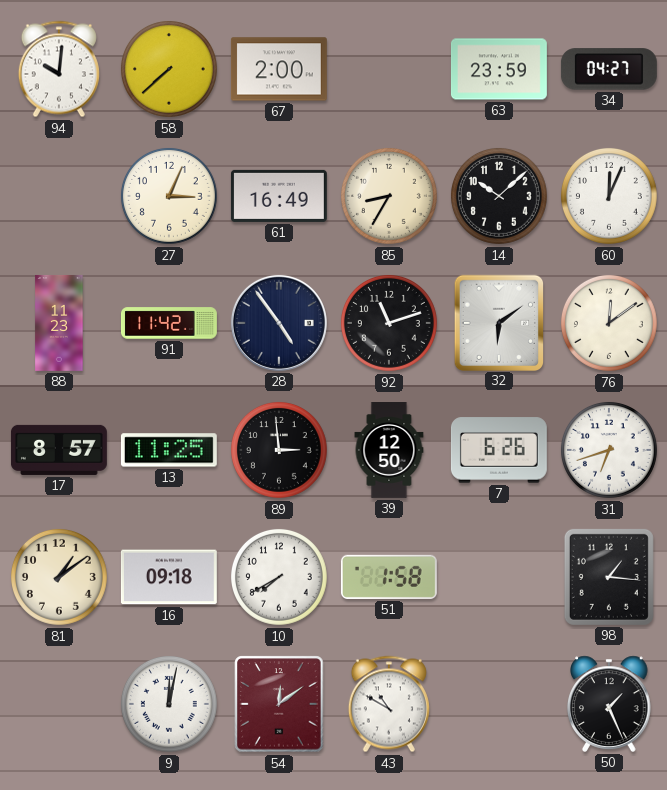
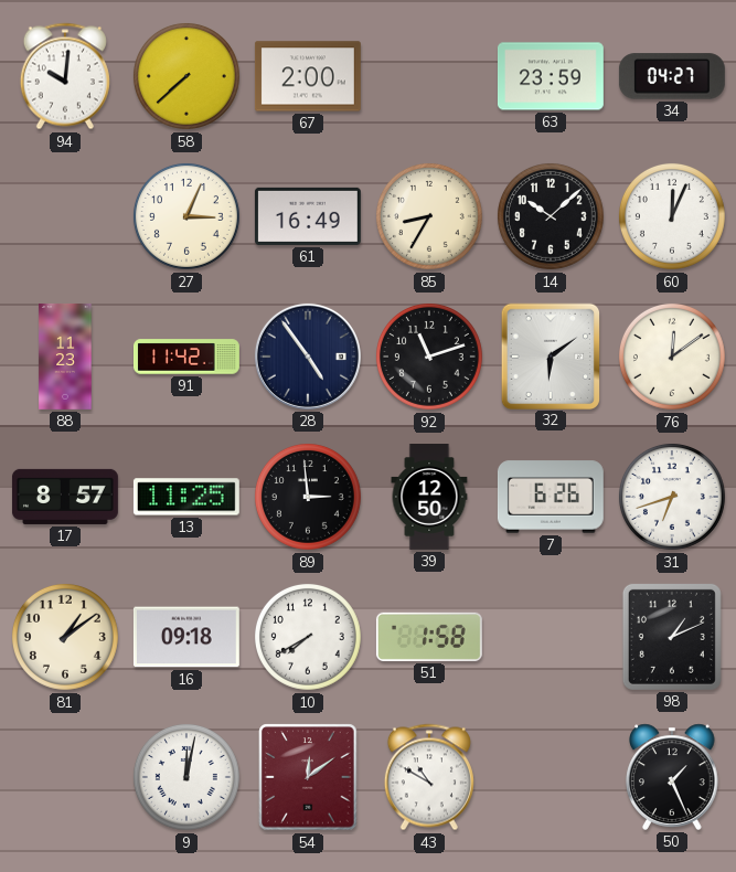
98: 1:16 -> 1:11
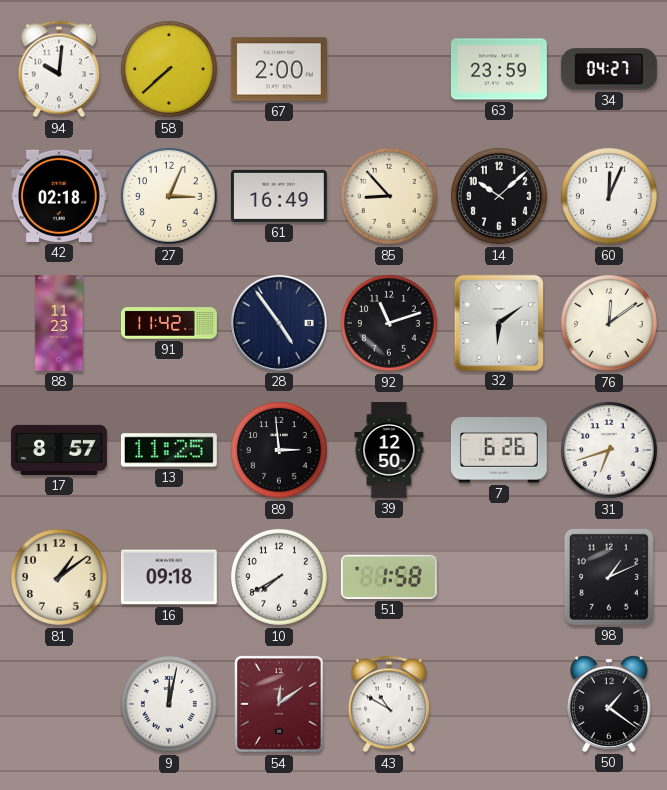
42: none -> 02:18
85: 8:35 -> 8:53
50: 1:26 -> 1:21
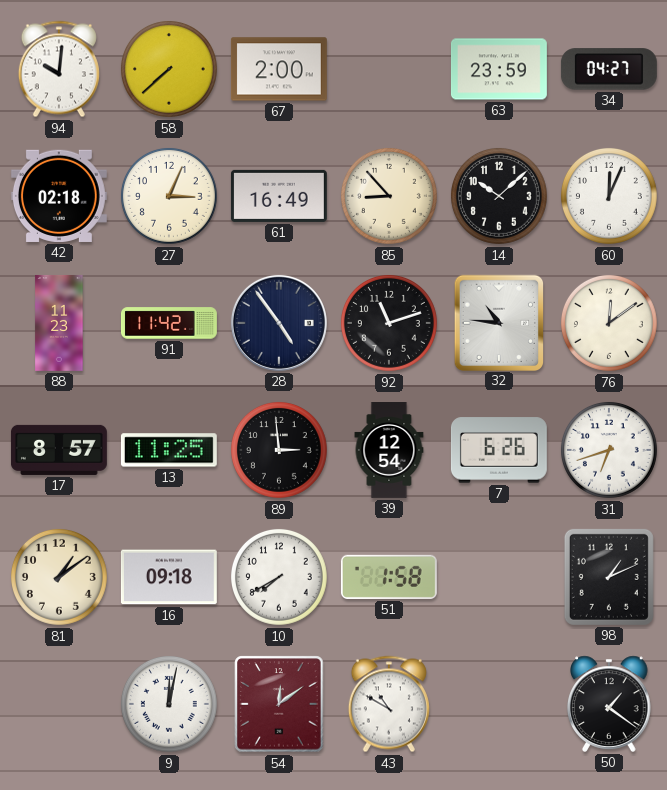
32: 6:09 -> 10:46
39: 12:50 -> 12:54
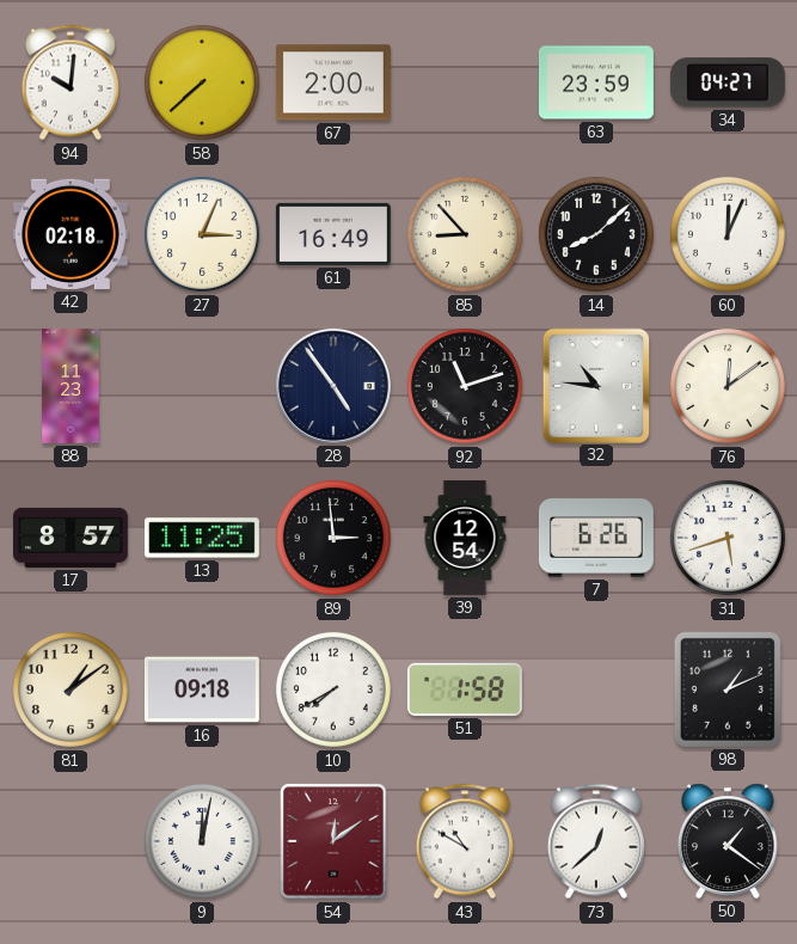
14: 10:08 -> 8:08
91: 11:42 -> none
31: 6:42 -> 5:42
73: none -> 12:38
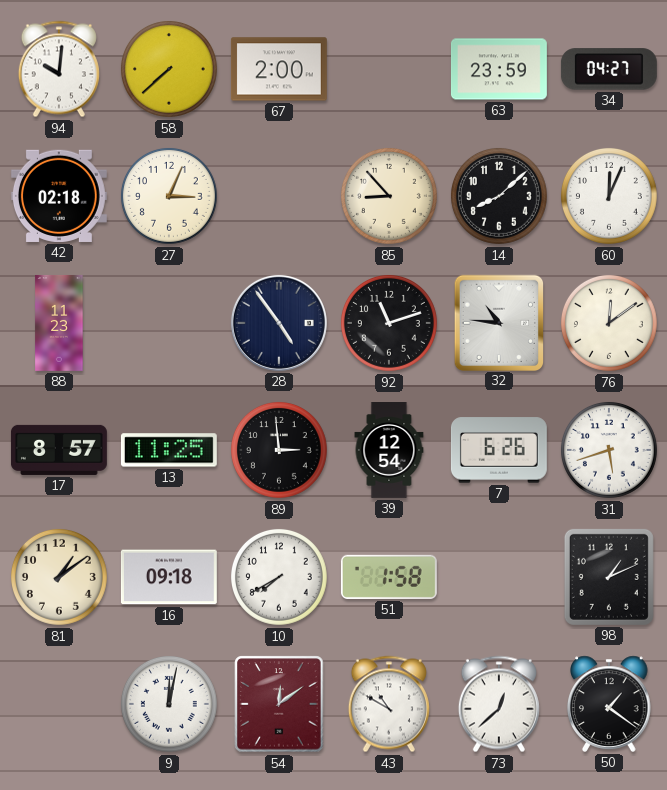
61: 16:49 -> none
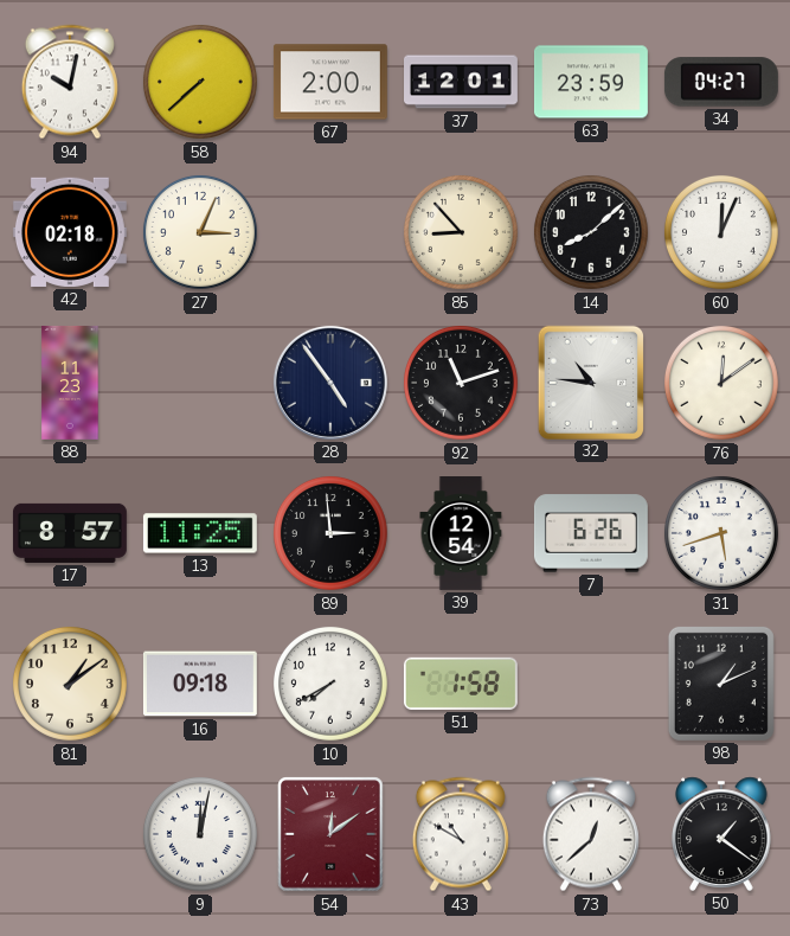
94: 10:01 -> 10:02
37: none -> 12:01
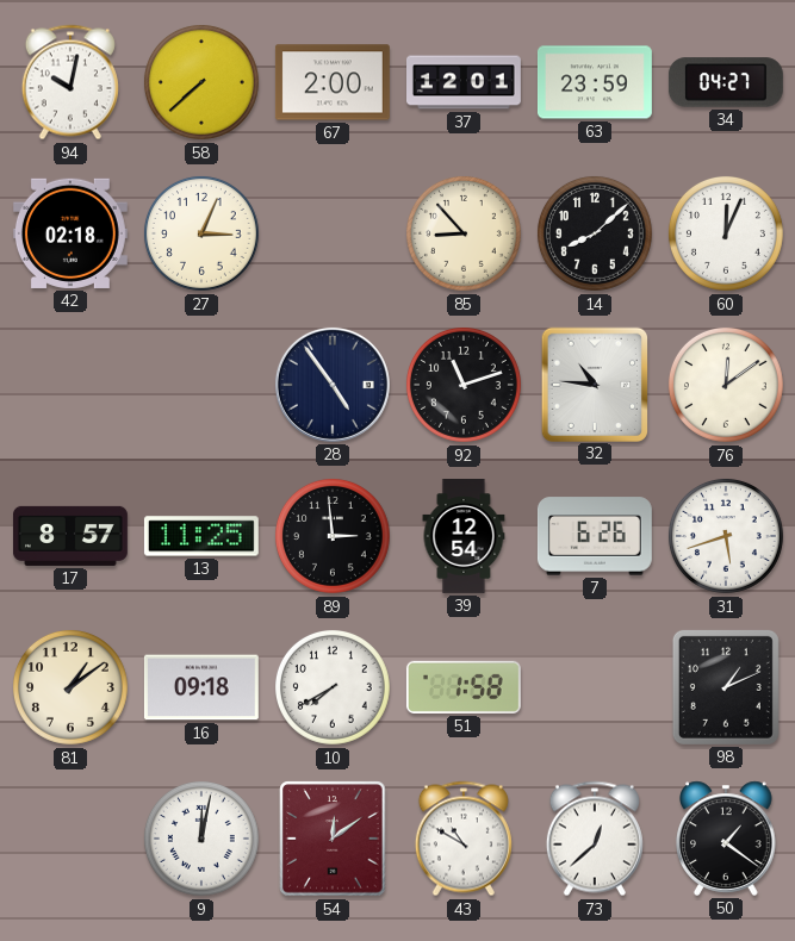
88: 11:23 -> none
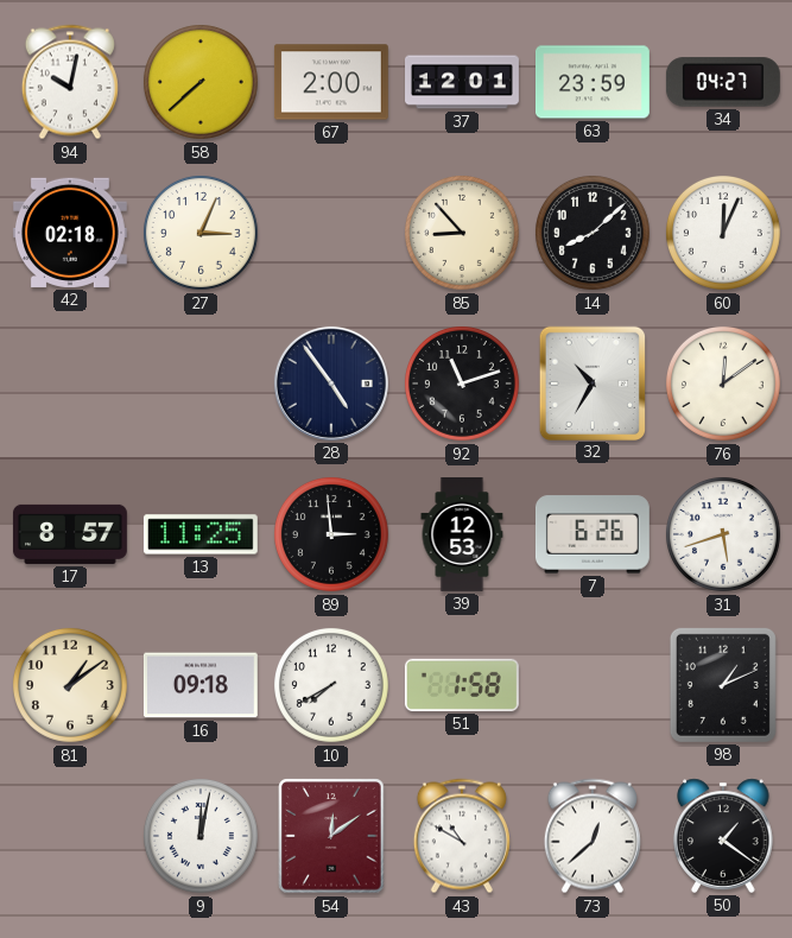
32: 10:46 -> 10:35
39: 12:54 -> 12:53
